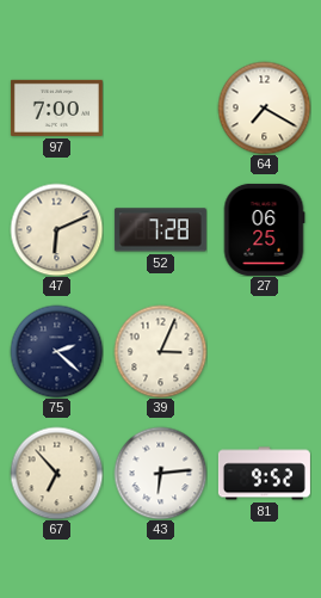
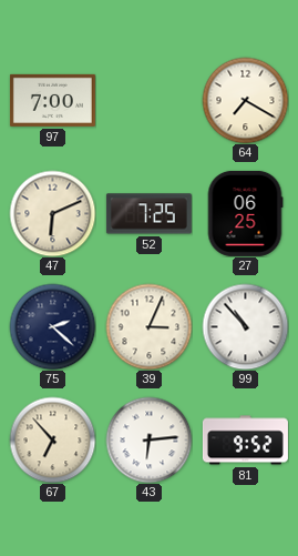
52: 7:28 -> 7:25
99: none -> 10:53
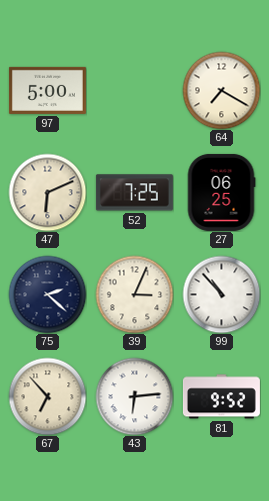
97: 7:00 -> 5:00
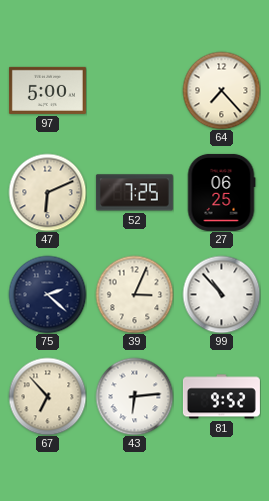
64: 7:20 -> 7:23
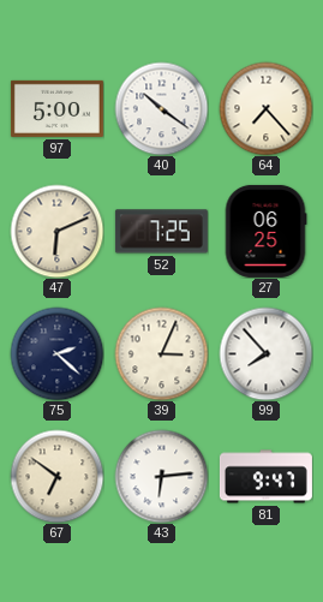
40: none -> 10:21
99: 10:53 -> 7:53
67: 6:53 -> 6:51
81: 9:52 -> 9:47
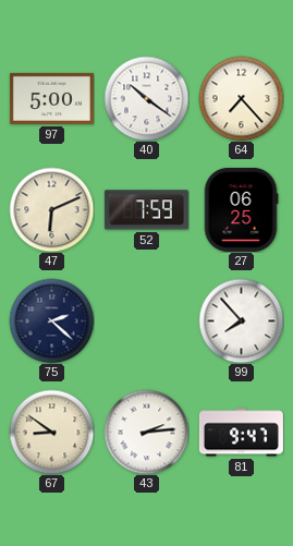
52: 7:25 -> 7:59
39: 3:04 -> none
67: 6:51 -> 8:51
43: 6:14 -> 2:14
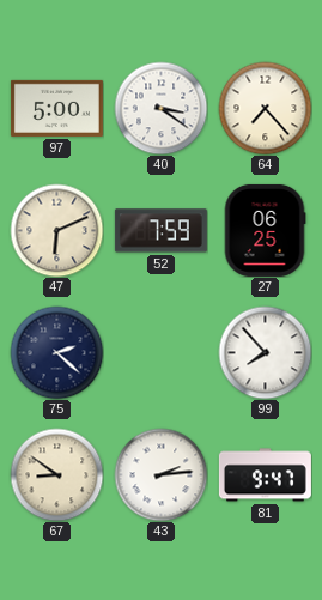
40: 10:21 -> 3:21
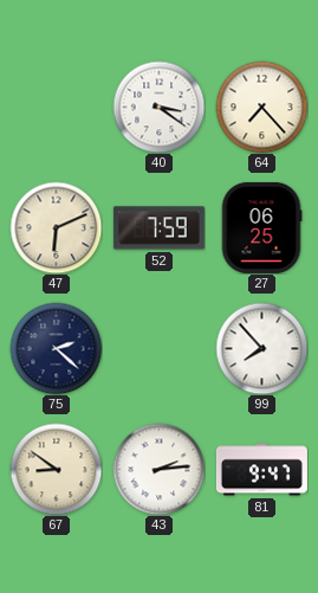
97: 5:00 -> none
